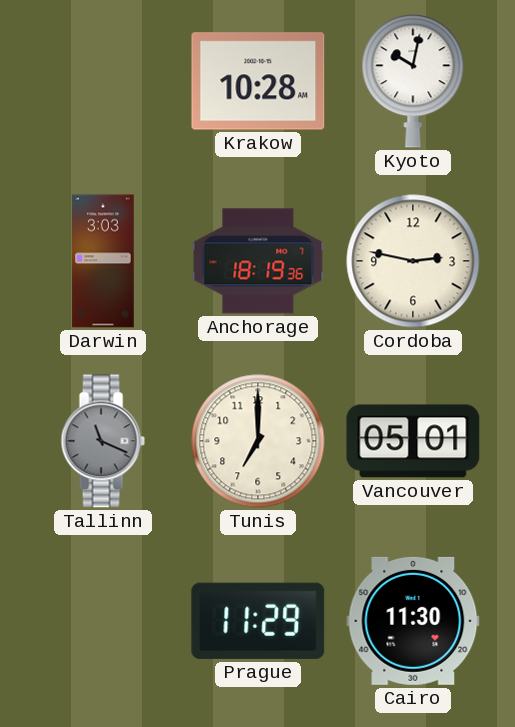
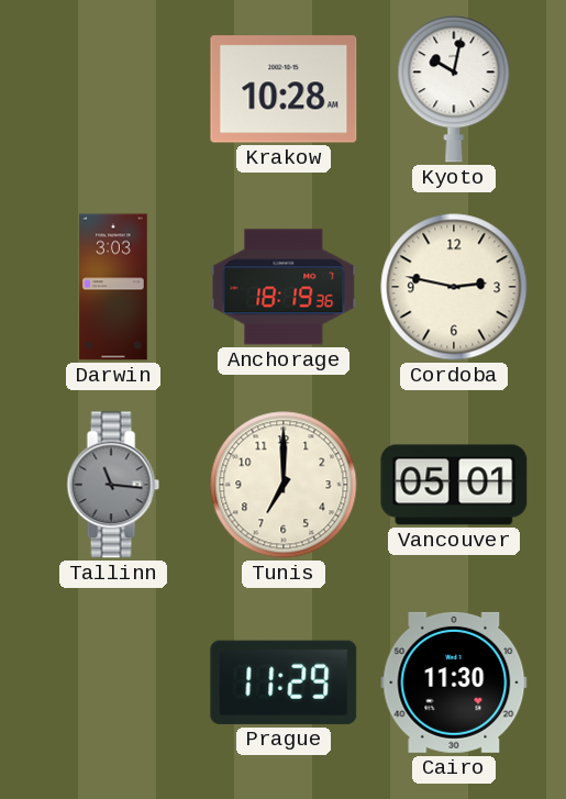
Tallinn: 11:19 -> 11:16
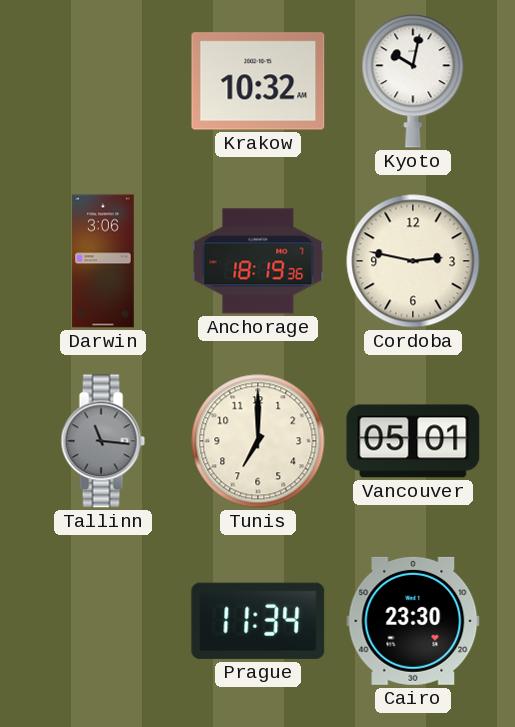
Krakow: 10:28 -> 10:32
Darwin: 3:03 -> 3:06
Prague: 11:29 -> 11:34
Cairo: 11:30 -> 23:30
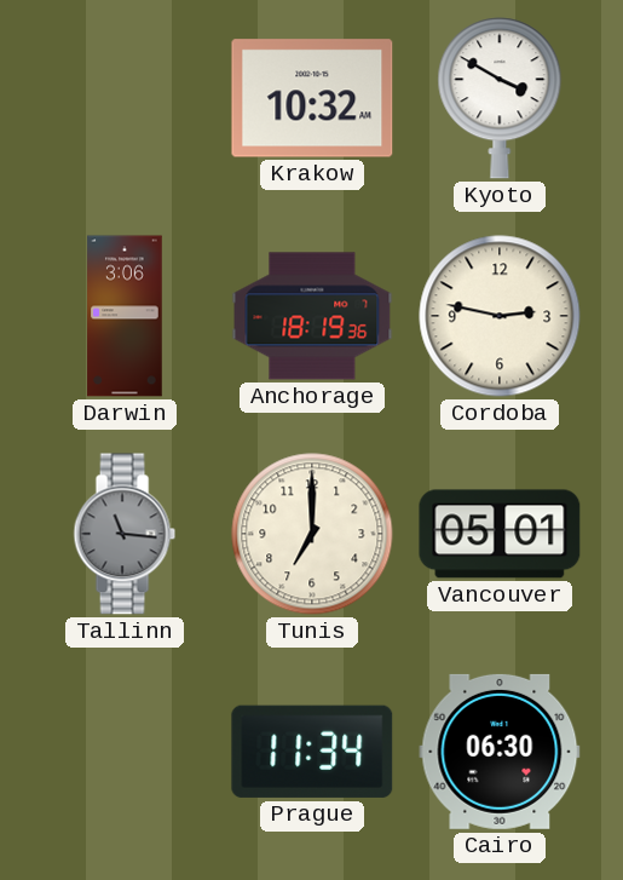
Kyoto: 10:02 -> 3:50
Cairo: 23:30 -> 06:30
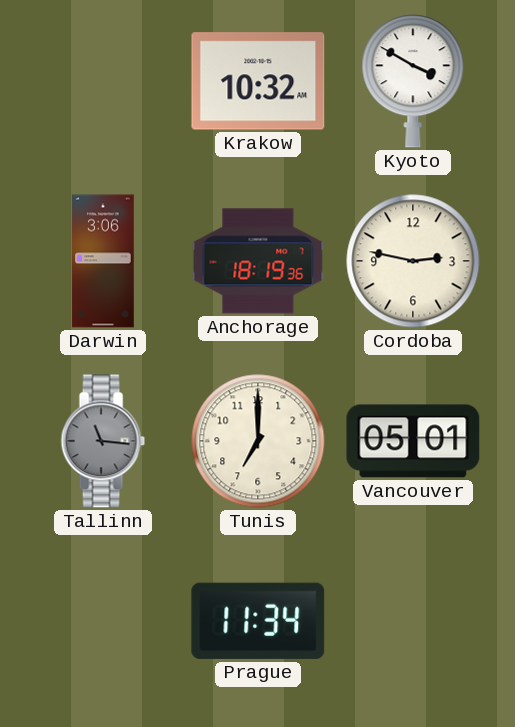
Cairo: 06:30 -> none
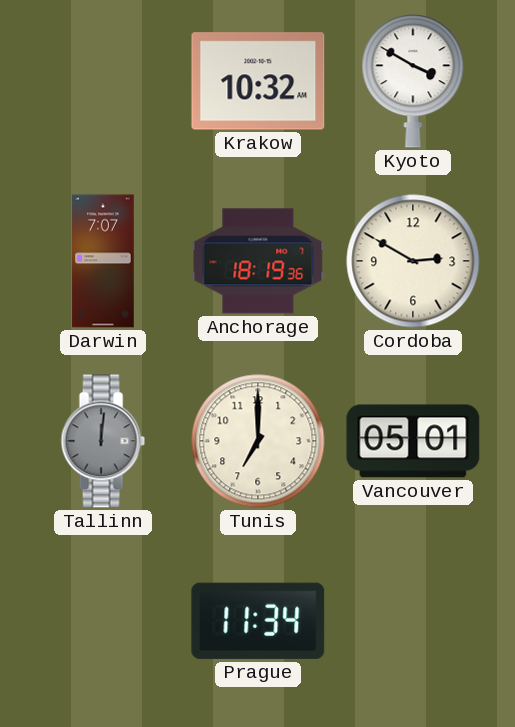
Darwin: 3:06 -> 7:07
Cordoba: 2:47 -> 2:50
Tallinn: 11:16 -> 12:01
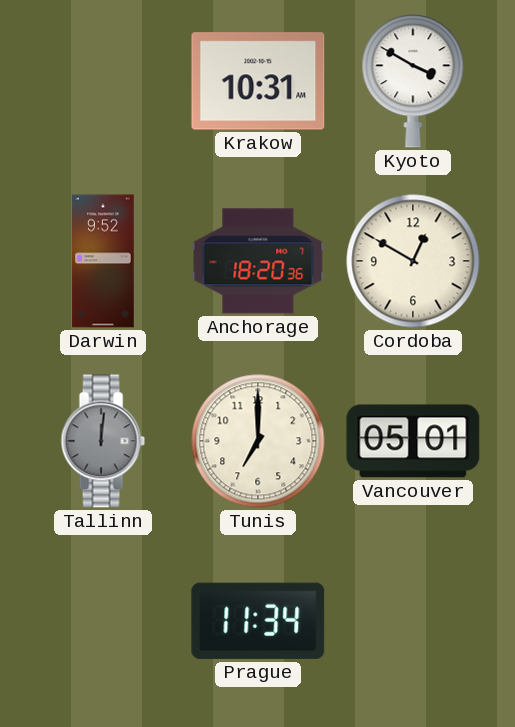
Krakow: 10:32 -> 10:31
Darwin: 7:07 -> 9:52
Anchorage: 18:19 -> 18:20
Cordoba: 2:50 -> 12:50
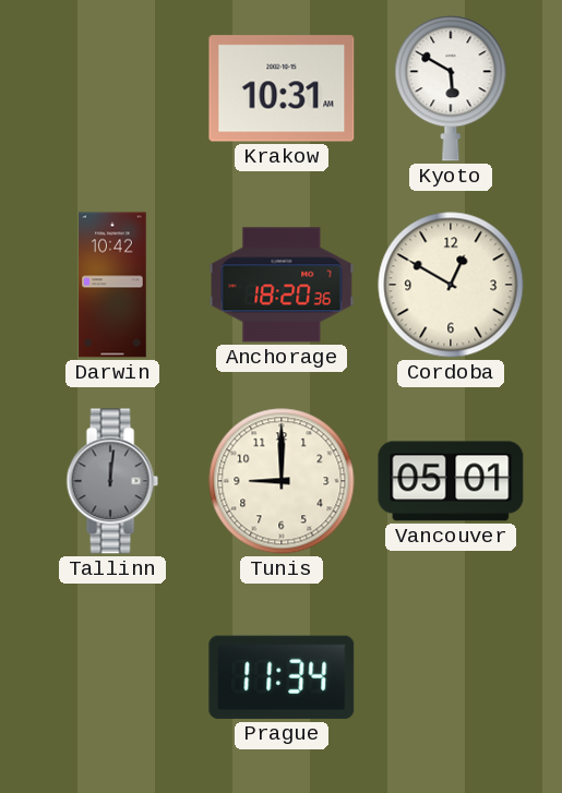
Kyoto: 3:50 -> 5:50
Darwin: 9:52 -> 10:42
Tunis: 7:00 -> 9:00
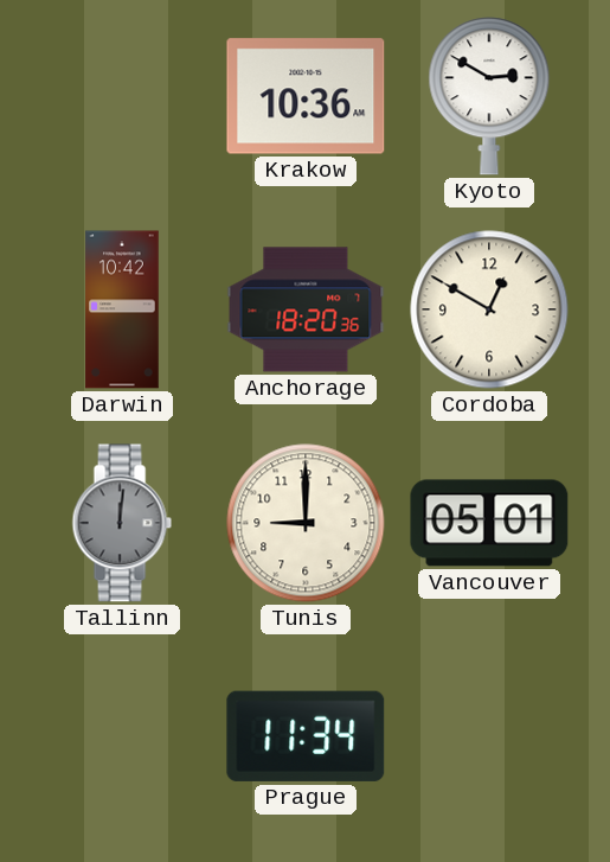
Krakow: 10:31 -> 10:36
Kyoto: 5:50 -> 2:50
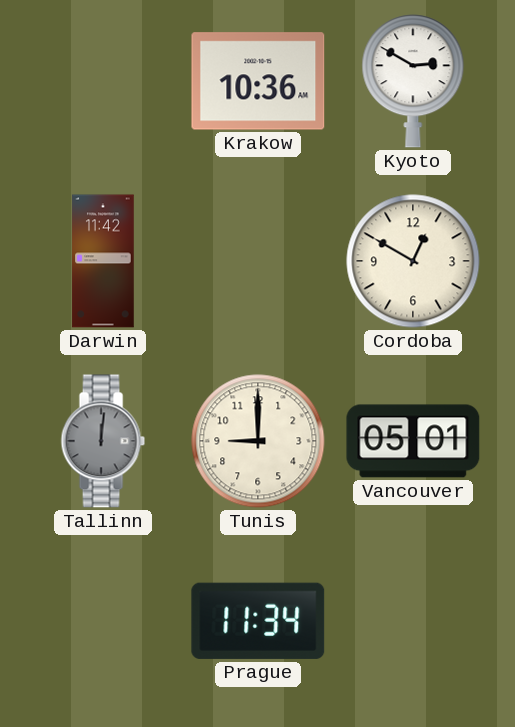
Darwin: 10:42 -> 11:42
Anchorage: 18:20 -> none
